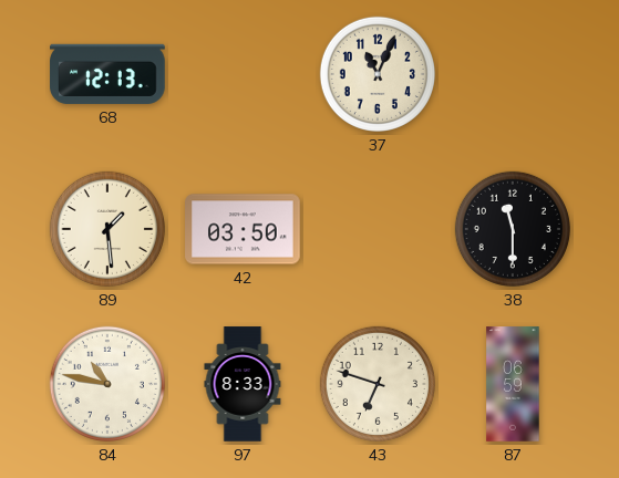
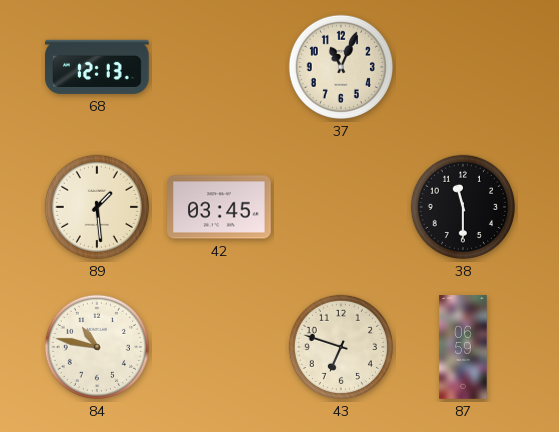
42: 03:50 -> 03:45
97: 8:33 -> none
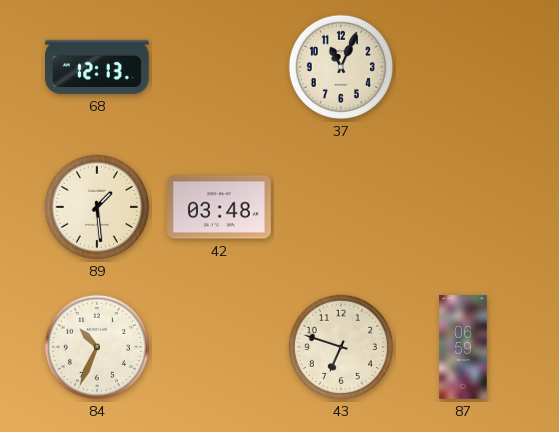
42: 03:45 -> 03:48
38: 11:30 -> none
84: 10:47 -> 10:34
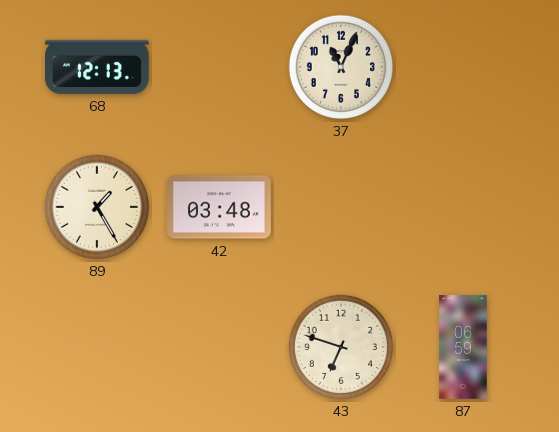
89: 1:29 -> 1:25
84: 10:34 -> none
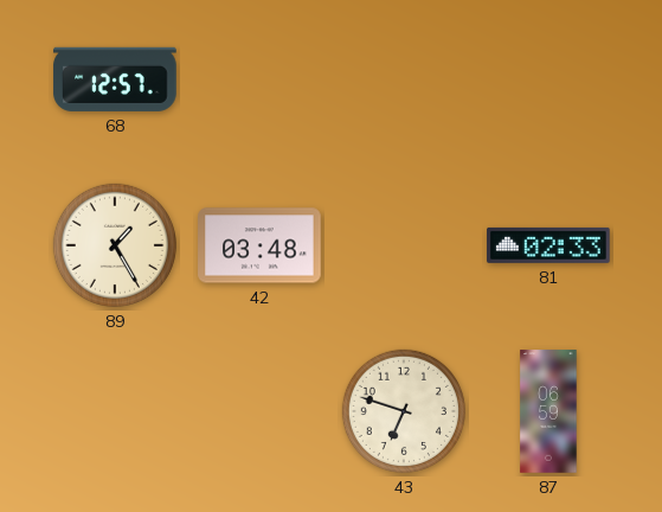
68: 12:13 -> 12:57
37: 11:04 -> none
81: none -> 02:33
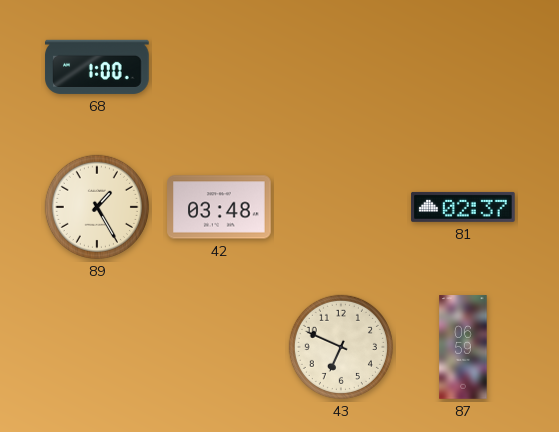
68: 12:57 -> 1:00
81: 02:33 -> 02:37
43: 6:48 -> 6:49
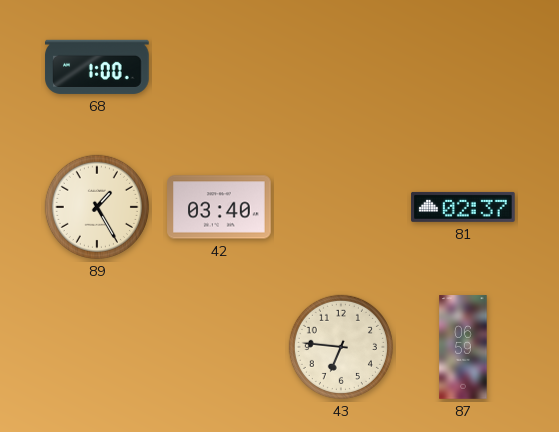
42: 03:48 -> 03:40
43: 6:49 -> 6:46
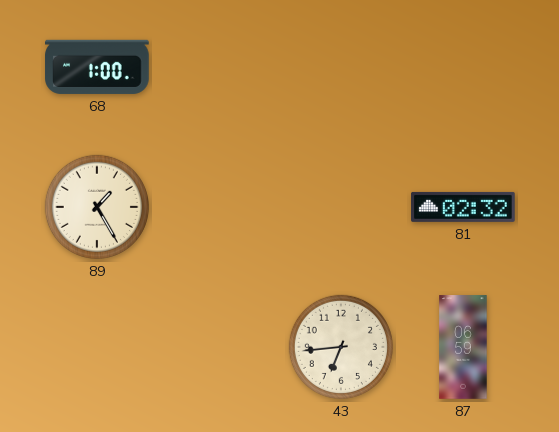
42: 03:40 -> none
81: 02:37 -> 02:32
43: 6:46 -> 6:44
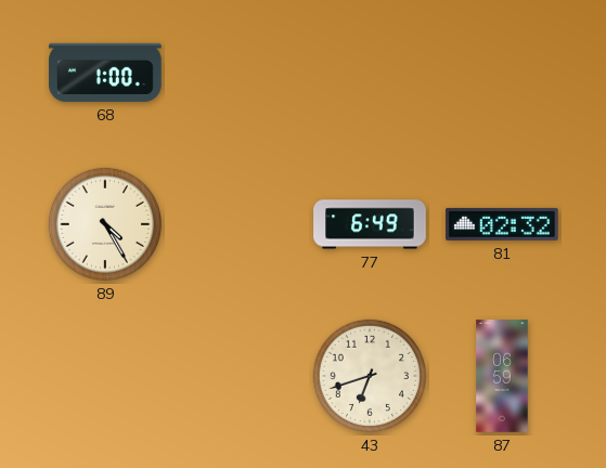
89: 1:25 -> 4:25
77: none -> 6:49
43: 6:44 -> 6:42
